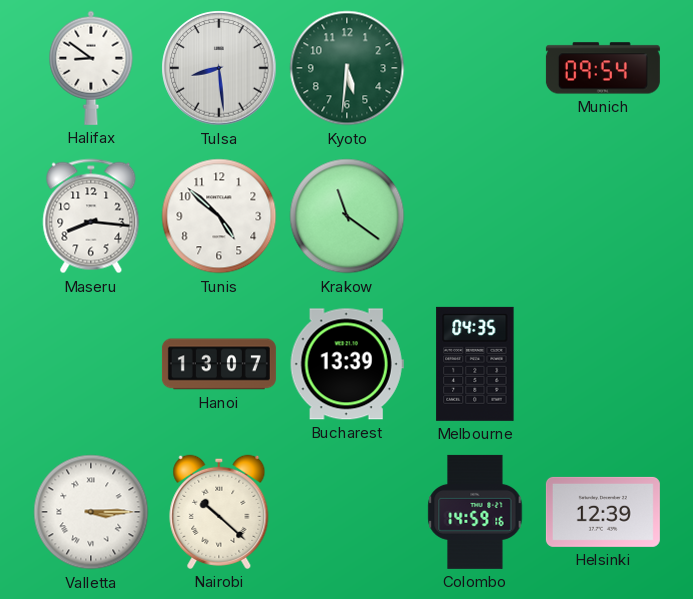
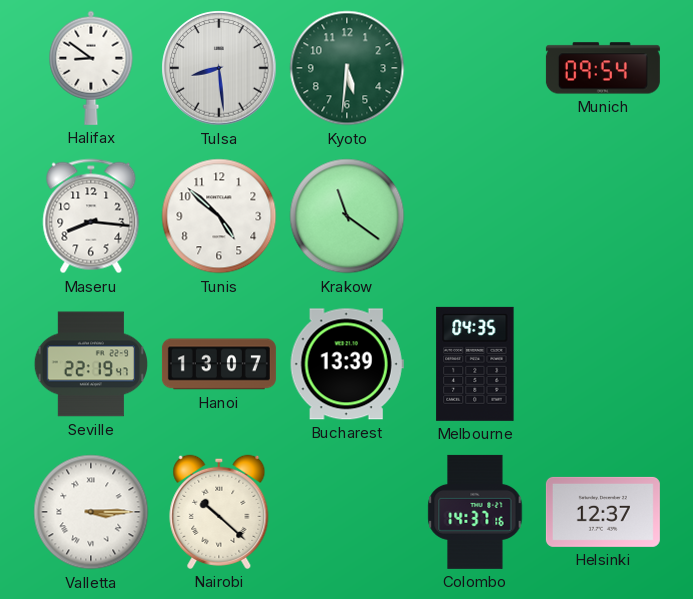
Seville: none -> 22:19
Colombo: 14:59 -> 14:37
Helsinki: 12:39 -> 12:37
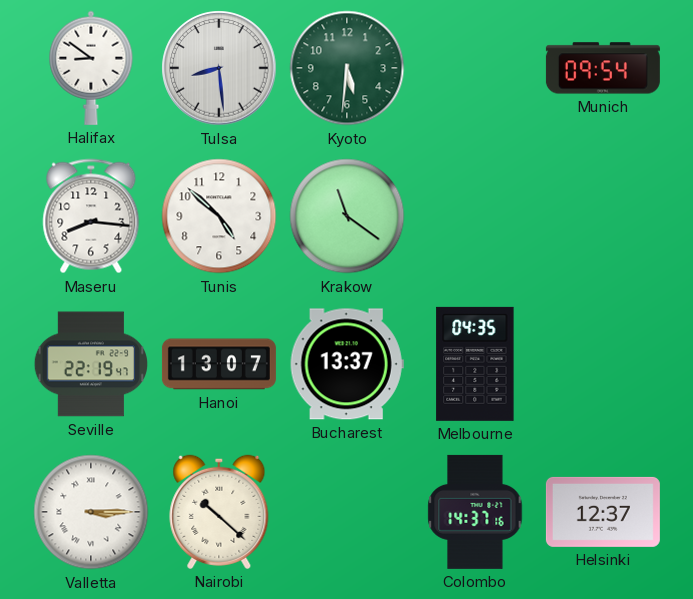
Bucharest: 13:39 -> 13:37
